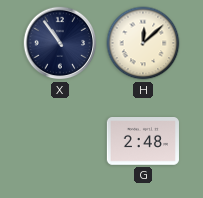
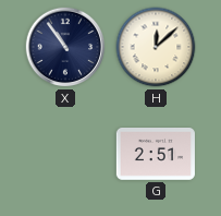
G: 2:48 -> 2:51
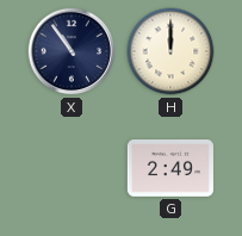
H: 12:08 -> 12:00
G: 2:51 -> 2:49
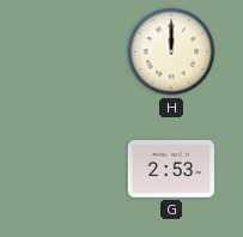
X: 10:54 -> none
G: 2:49 -> 2:53
